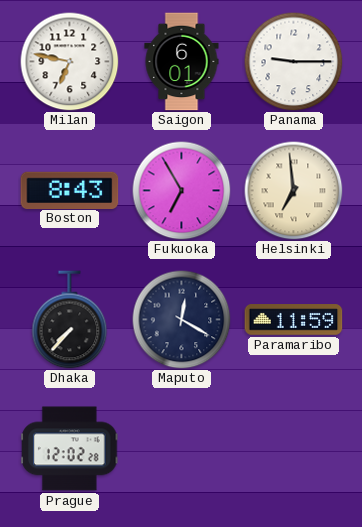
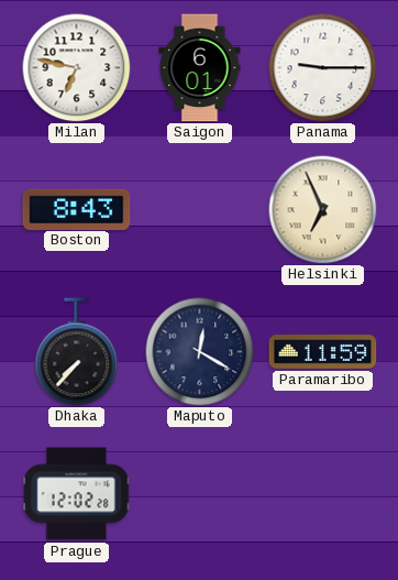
Fukuoka: 6:55 -> none
Helsinki: 6:59 -> 6:56
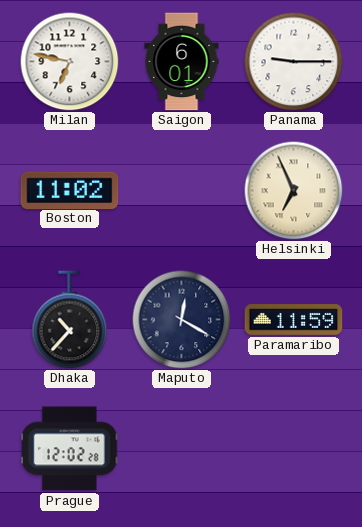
Boston: 8:43 -> 11:02
Dhaka: 7:37 -> 10:37
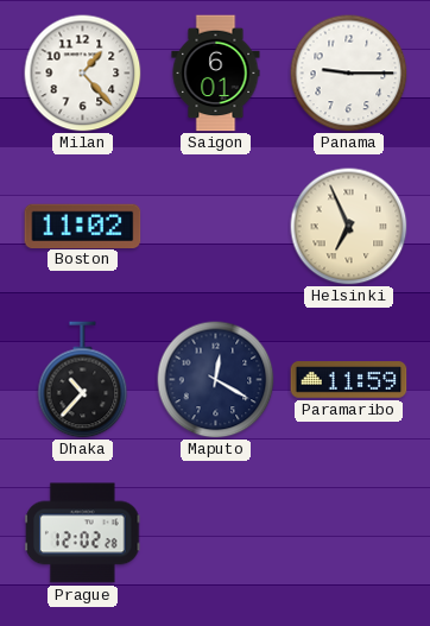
Milan: 6:47 -> 1:23
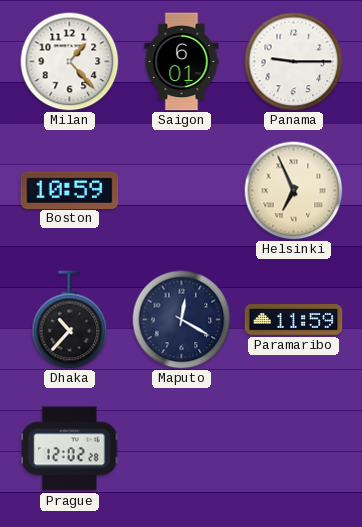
Boston: 11:02 -> 10:59
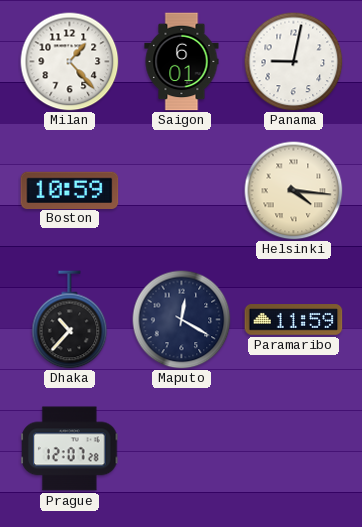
Panama: 9:15 -> 9:02
Helsinki: 6:56 -> 4:16
Prague: 12:02 -> 12:07
